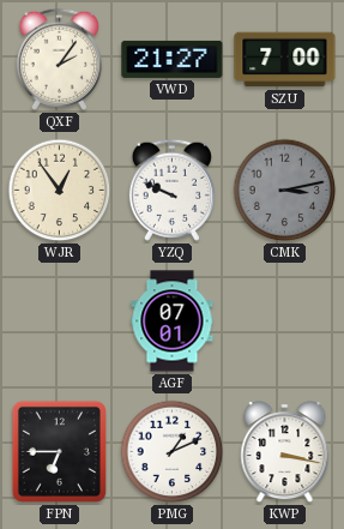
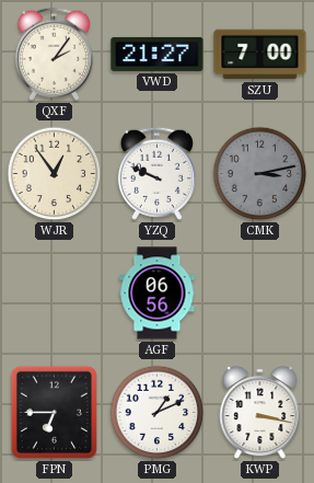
AGF: 07:01 -> 06:56
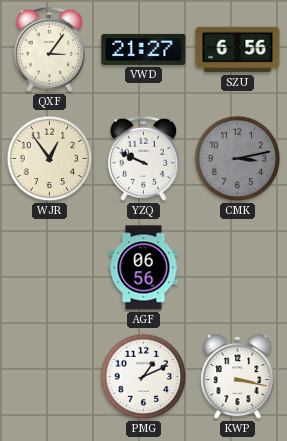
QXF: 2:06 -> 3:06
SZU: 7:00 -> 6:56
FPN: 6:45 -> none
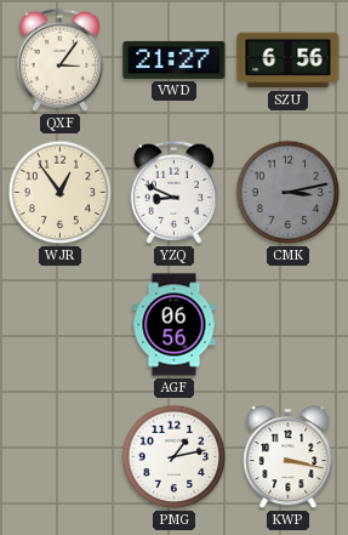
YZQ: 9:49 -> 8:49
PMG: 1:11 -> 1:13
